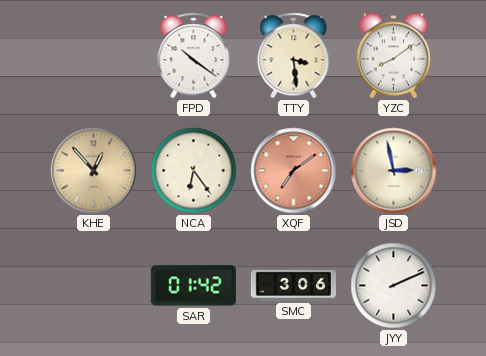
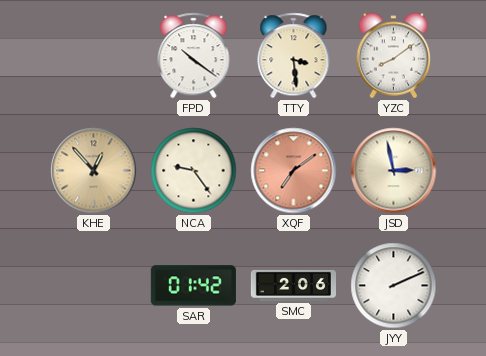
NCA: 6:24 -> 9:24
SMC: 3:06 -> 2:06
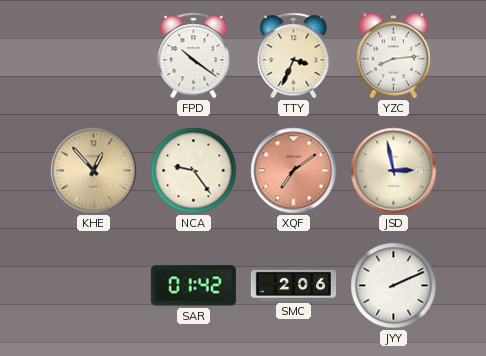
TTY: 3:29 -> 3:34
YZC: 8:09 -> 8:14
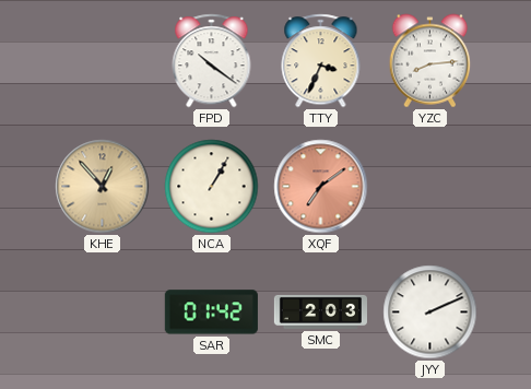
NCA: 9:24 -> 1:05
JSD: 2:58 -> none
SMC: 2:06 -> 2:03
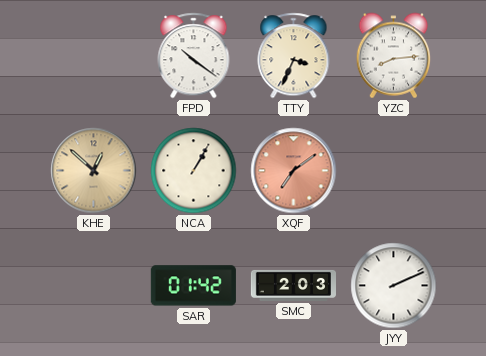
KHE: 12:53 -> 12:52
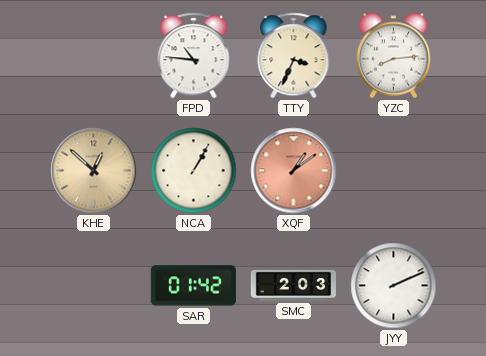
FPD: 10:21 -> 10:46
XQF: 7:09 -> 1:09
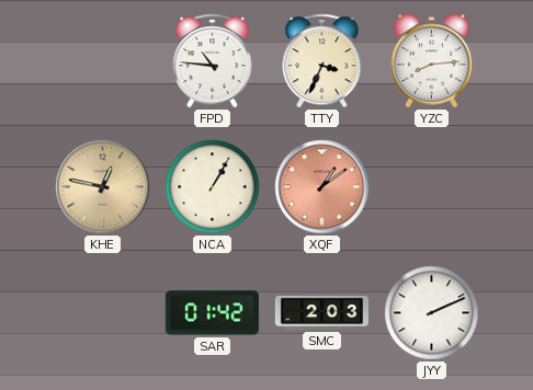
KHE: 12:52 -> 12:47
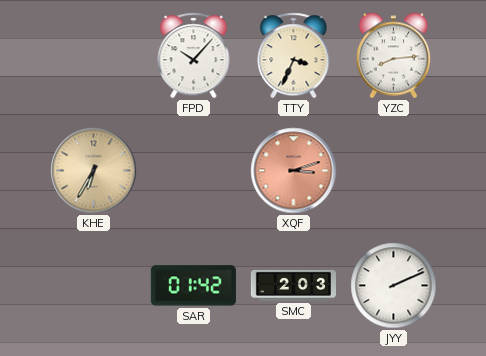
FPD: 10:46 -> 10:07
KHE: 12:47 -> 6:35
NCA: 1:05 -> none
XQF: 1:09 -> 3:12
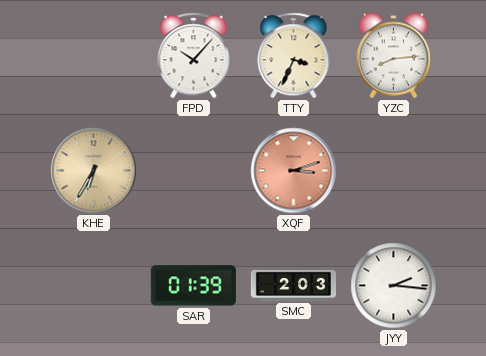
SAR: 01:42 -> 01:39
JYY: 2:11 -> 2:16
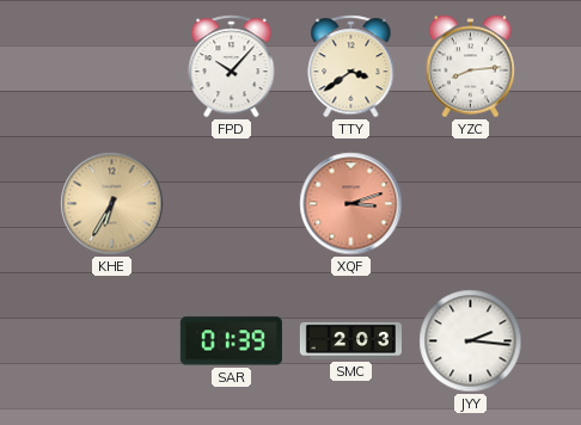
TTY: 3:34 -> 3:39
